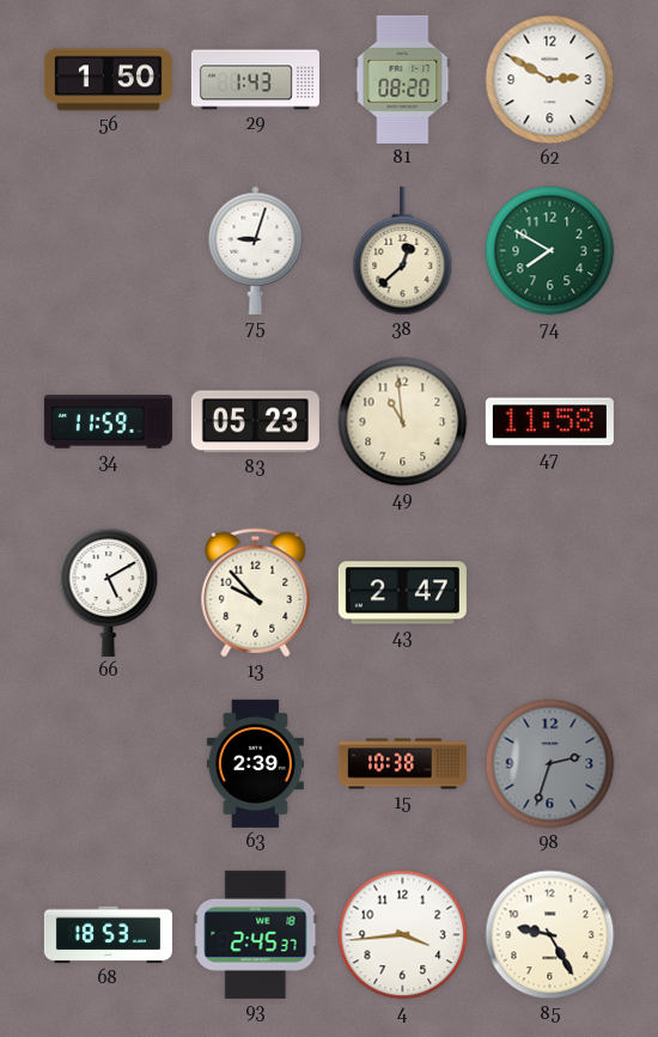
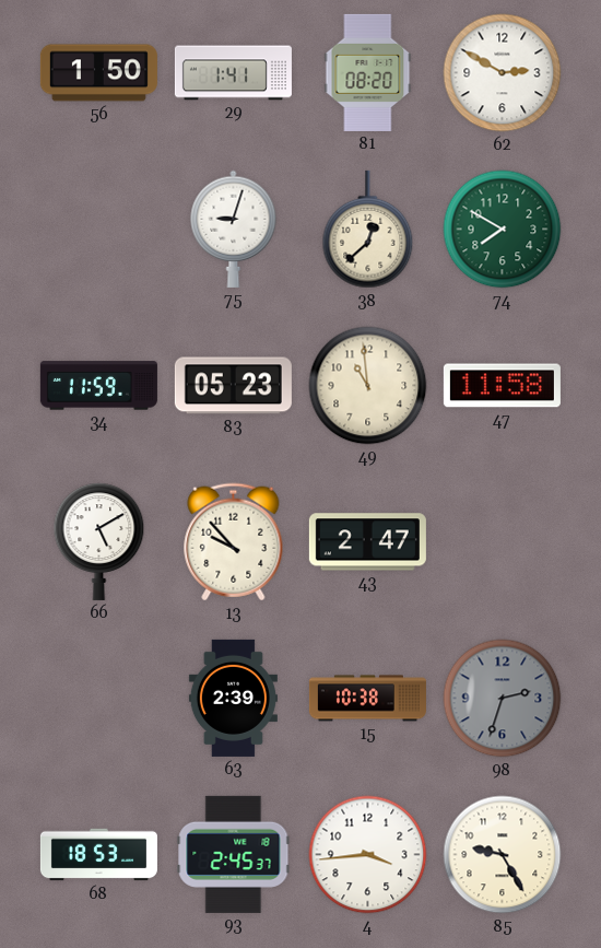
29: 1:43 -> 1:41
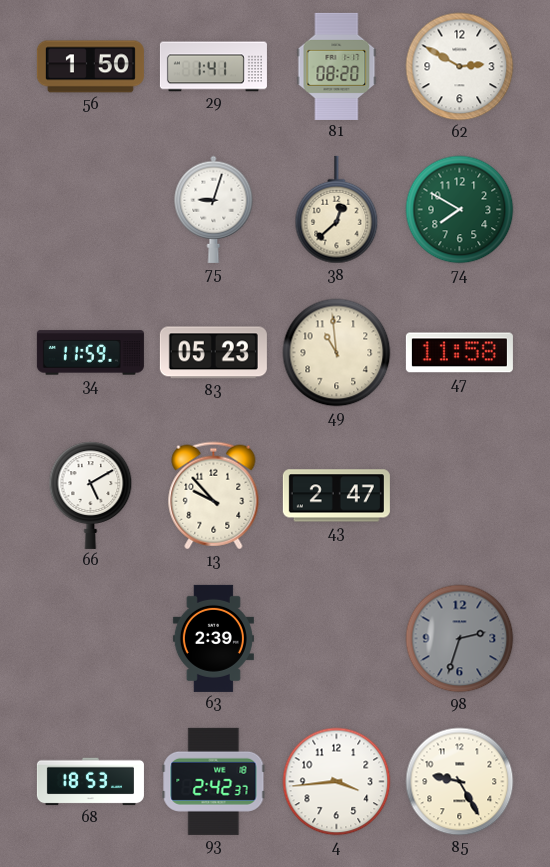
15: 10:38 -> none
93: 2:45 -> 2:42
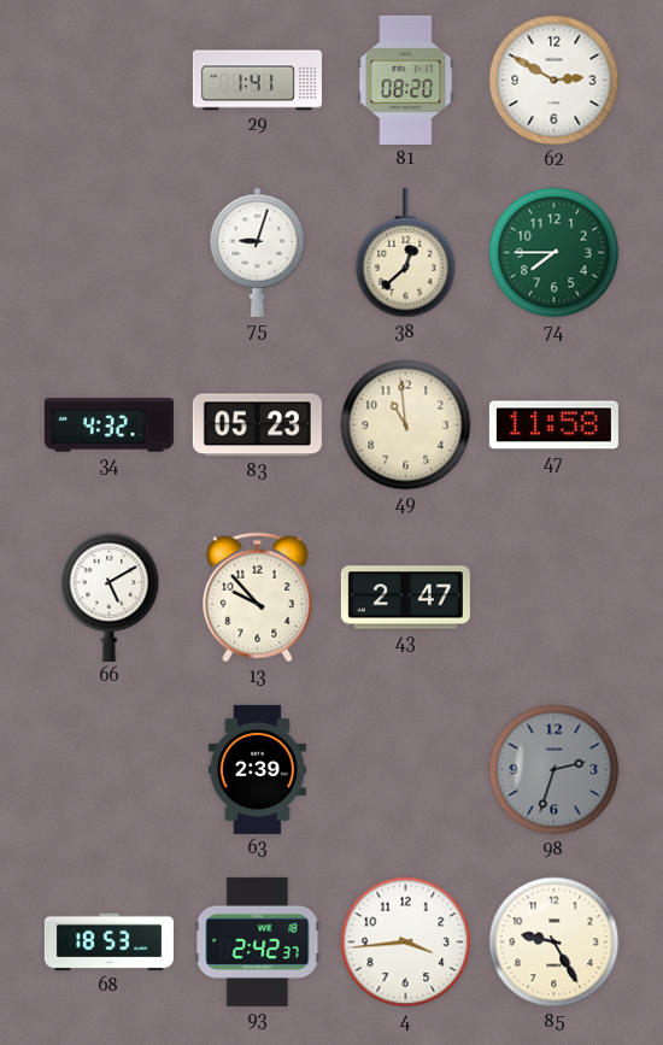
56: 1:50 -> none
74: 7:50 -> 7:45
34: 11:59 -> 4:32
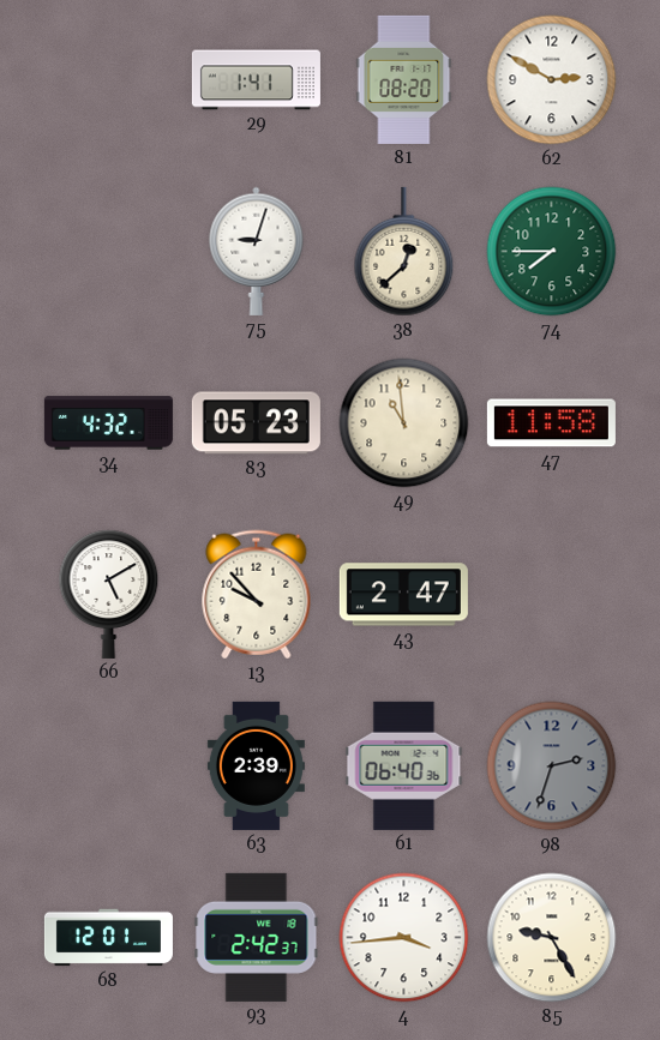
61: none -> 06:40
68: 18:53 -> 12:01
